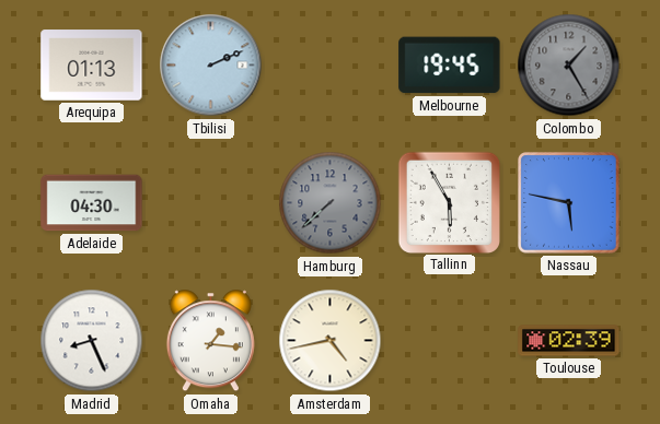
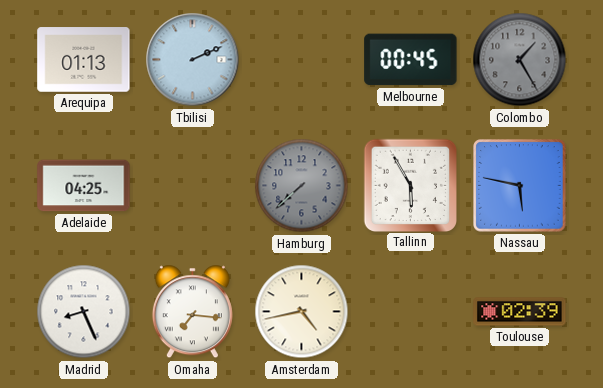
Melbourne: 19:45 -> 00:45
Adelaide: 04:30 -> 04:25
Omaha: 1:16 -> 7:16
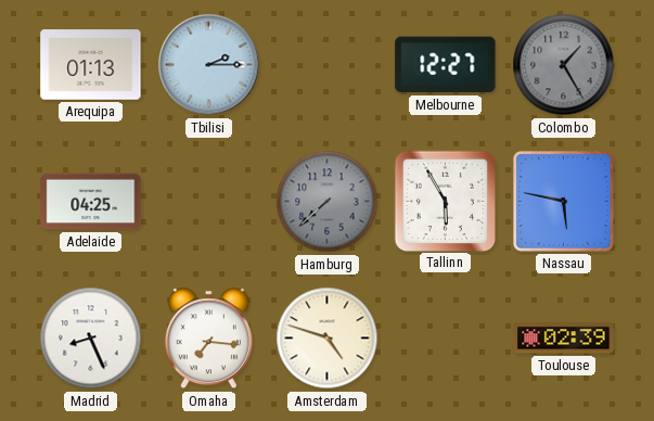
Tbilisi: 2:11 -> 2:15
Melbourne: 00:45 -> 12:27
Amsterdam: 4:43 -> 4:48
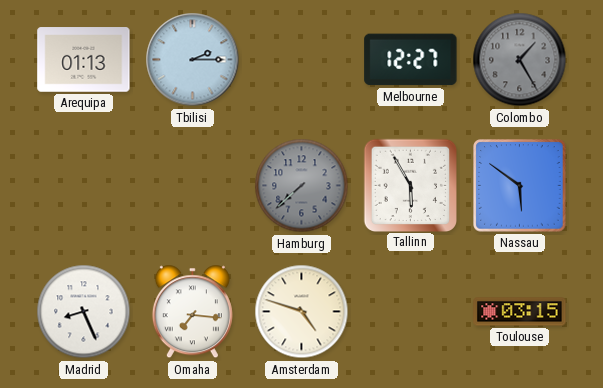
Adelaide: 04:25 -> none
Nassau: 5:47 -> 5:51
Toulouse: 02:39 -> 03:15
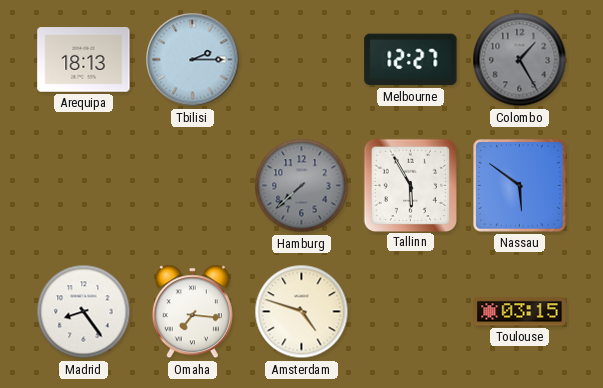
Arequipa: 01:13 -> 18:13
Madrid: 8:26 -> 8:24
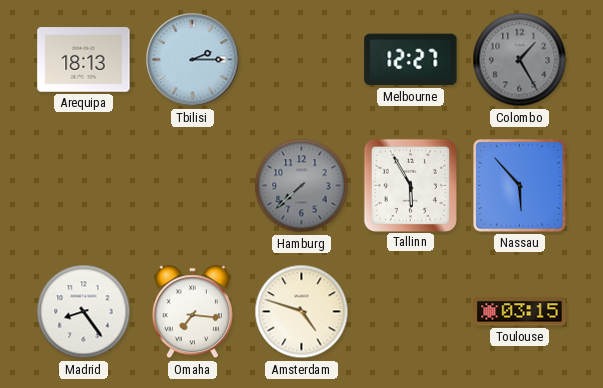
Nassau: 5:51 -> 5:53
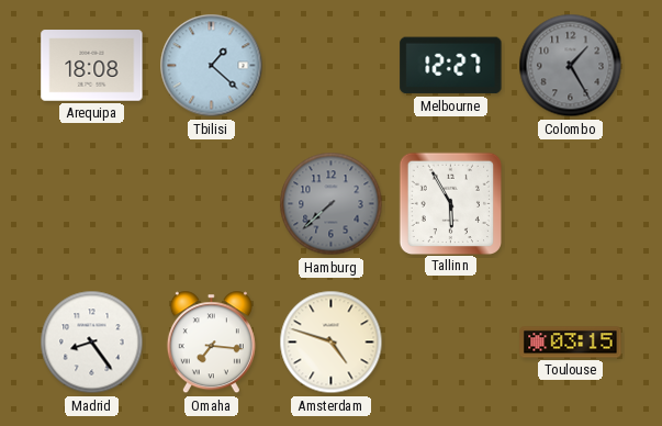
Arequipa: 18:13 -> 18:08
Tbilisi: 2:15 -> 1:22
Nassau: 5:53 -> none
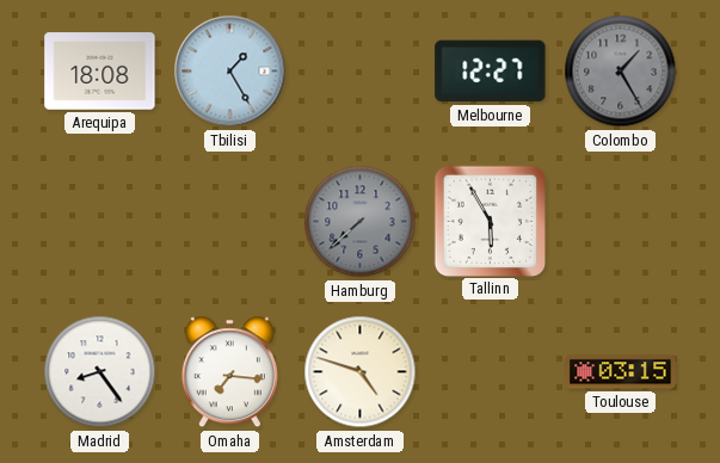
Tbilisi: 1:22 -> 1:25
